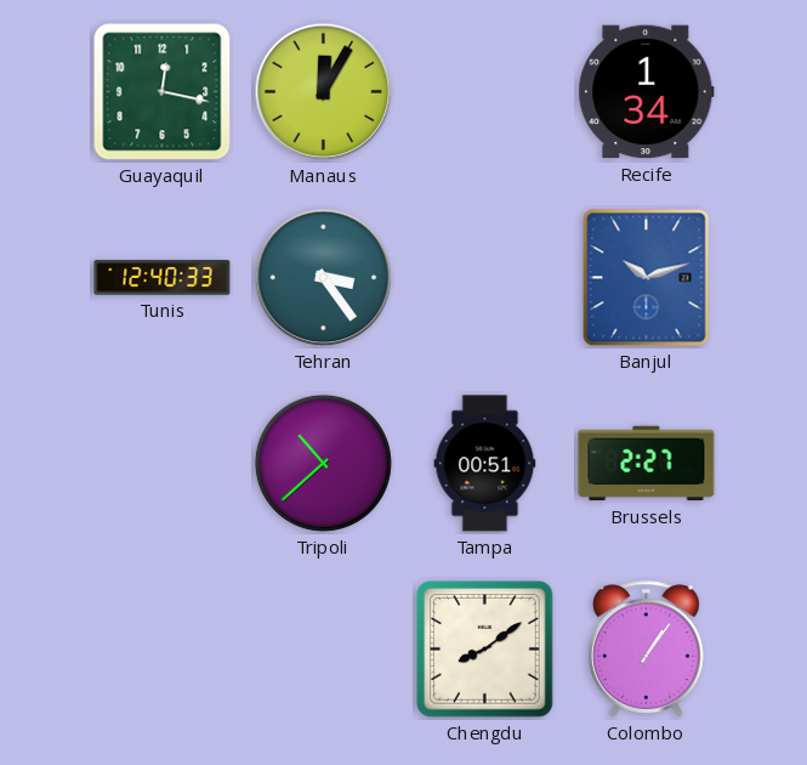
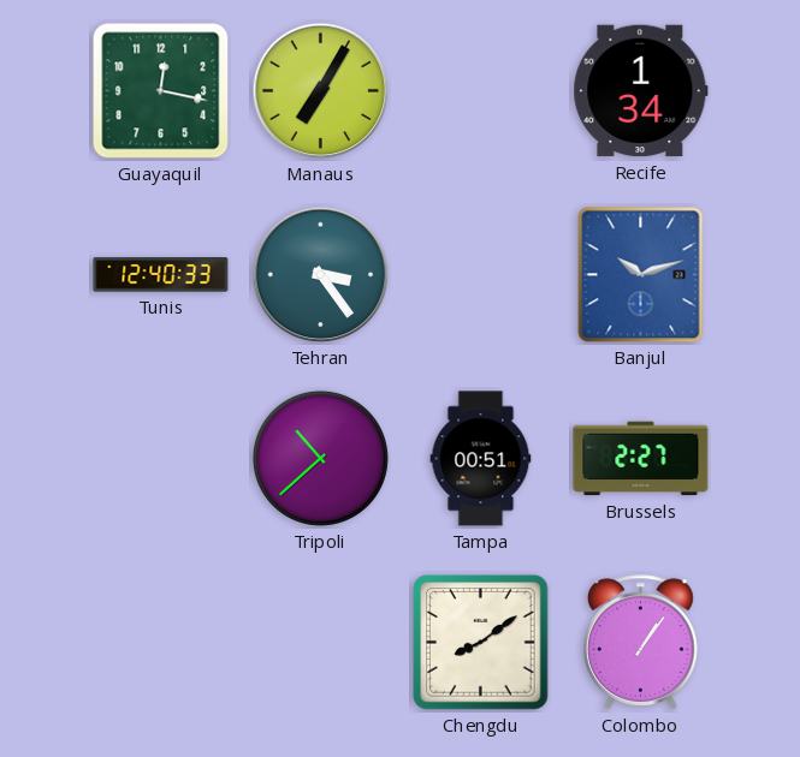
Manaus: 12:05 -> 7:05
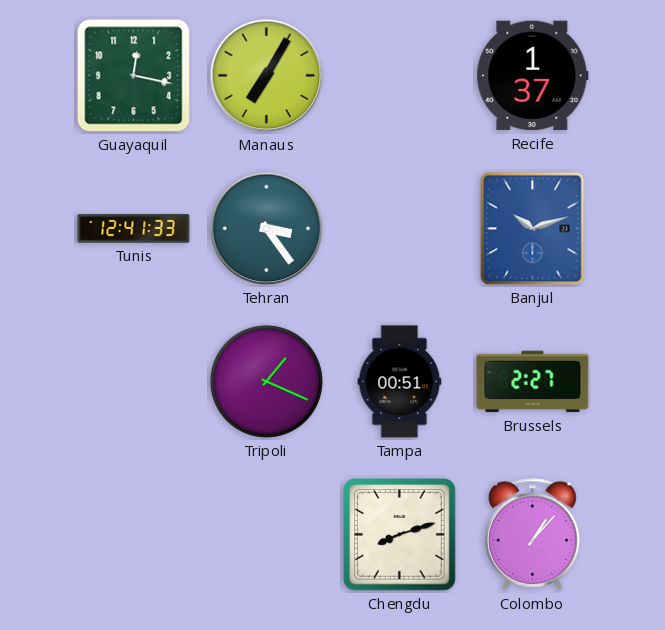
Recife: 1:34 -> 1:37
Tunis: 12:40 -> 12:41
Tripoli: 10:38 -> 1:19
Chengdu: 8:09 -> 8:12
Colombo: 1:06 -> 1:07
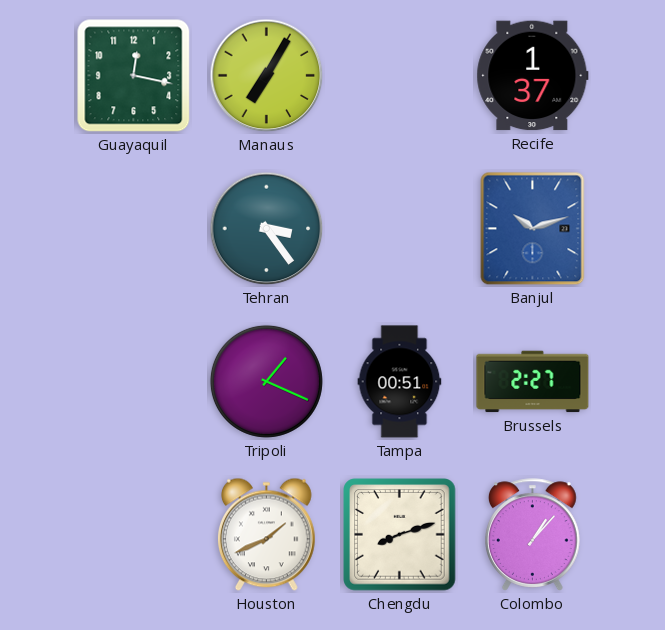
Tunis: 12:41 -> none
Houston: none -> 1:41
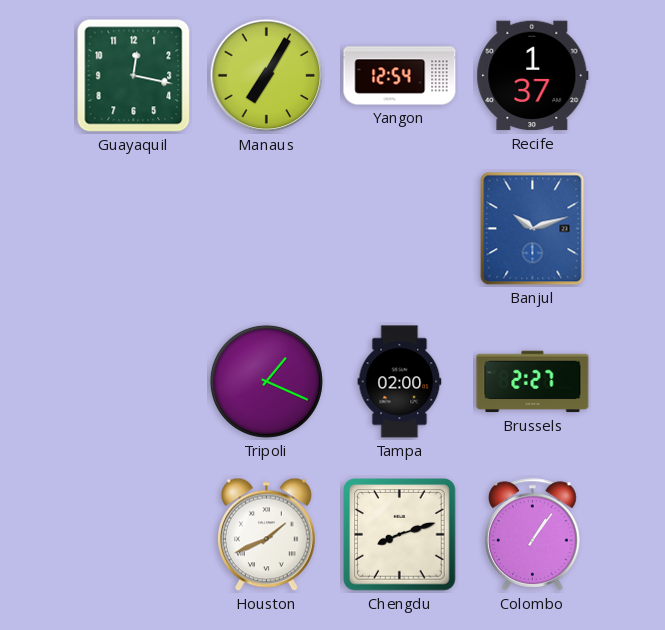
Yangon: none -> 12:54
Tehran: 3:24 -> none
Tampa: 00:51 -> 02:00
Colombo: 1:07 -> 1:06
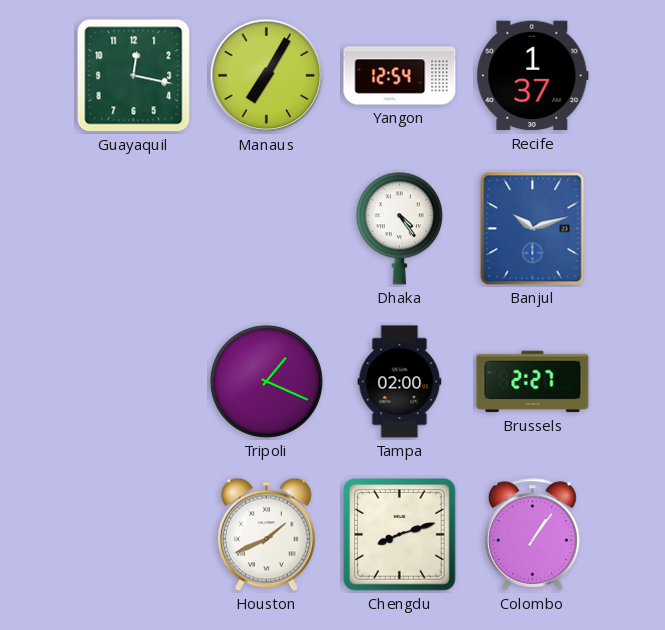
Dhaka: none -> 4:24
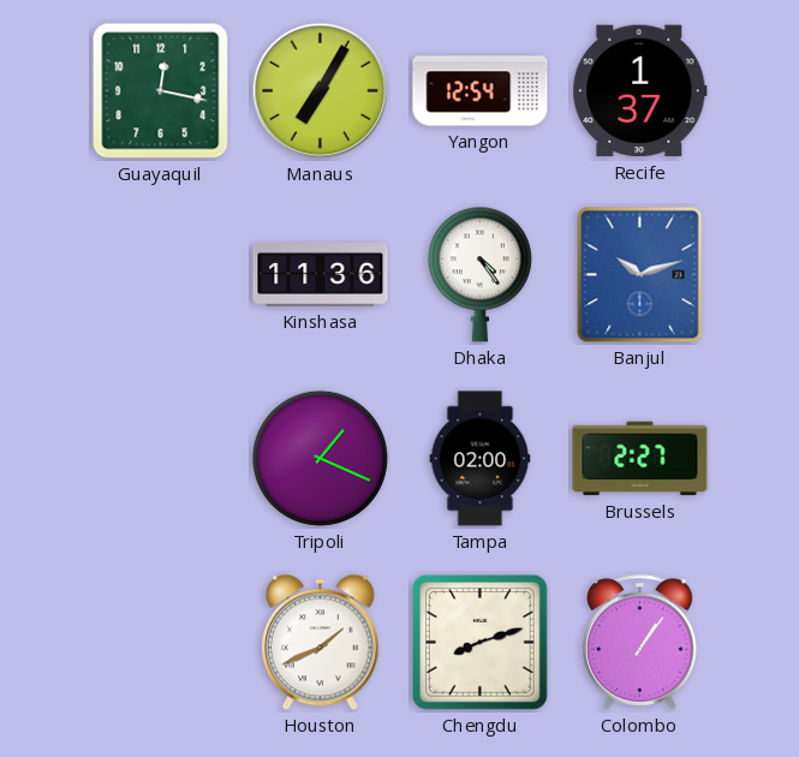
Kinshasa: none -> 11:36
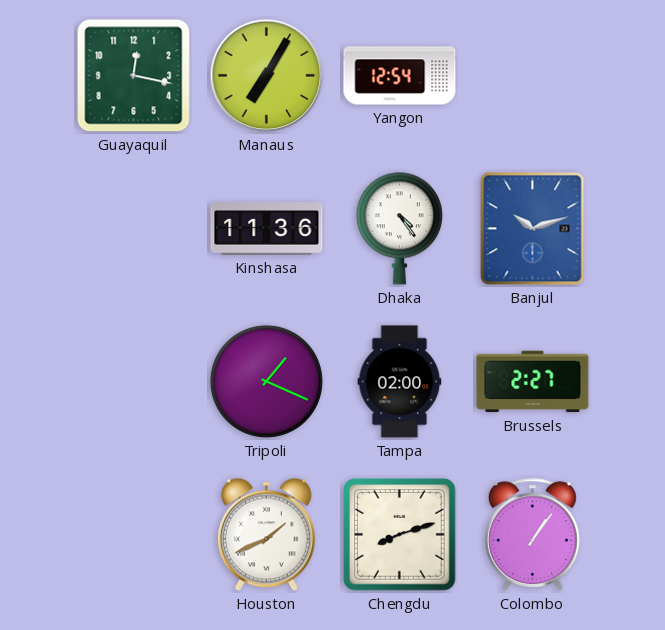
Recife: 1:37 -> none
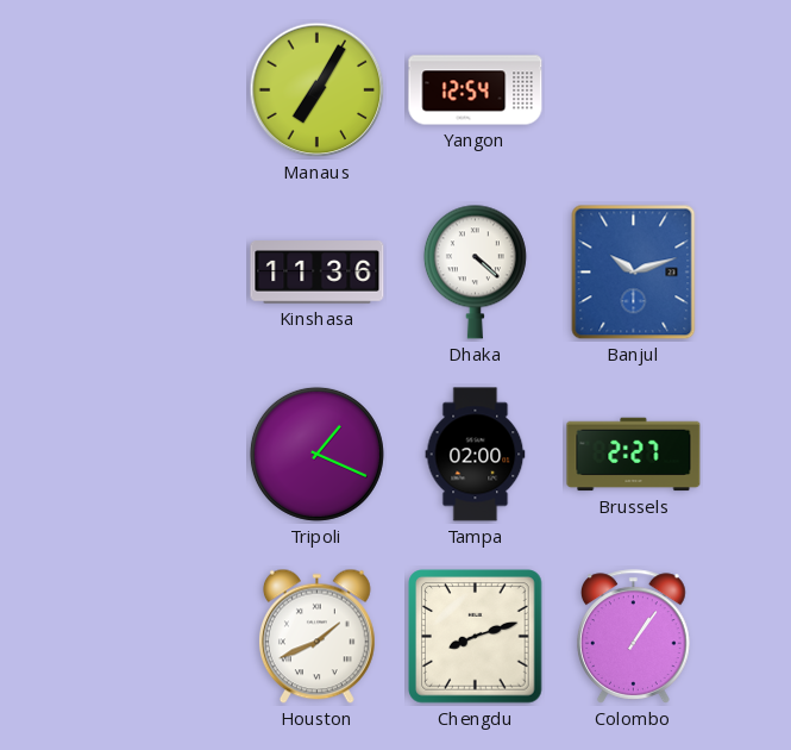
Guayaquil: 12:17 -> none
Dhaka: 4:24 -> 4:22
